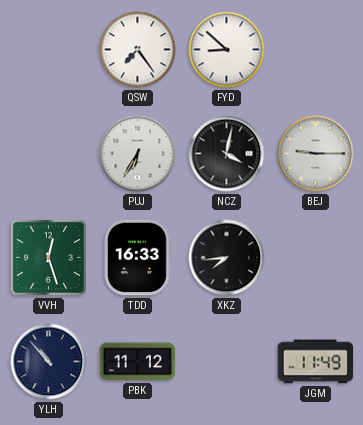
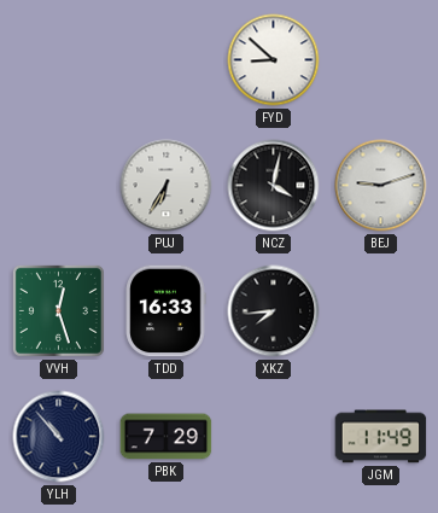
QSW: 7:24 -> none
BEJ: 9:15 -> 9:12
PBK: 11:12 -> 7:29
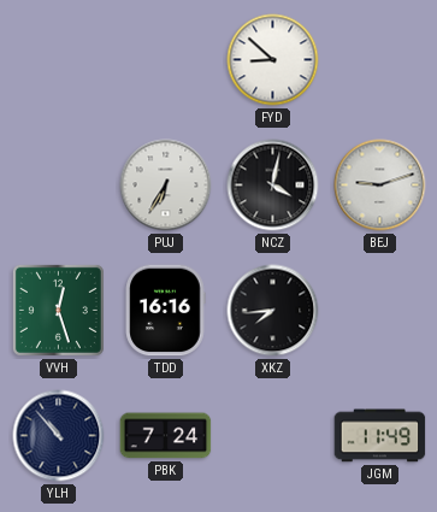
TDD: 16:33 -> 16:16
PBK: 7:29 -> 7:24
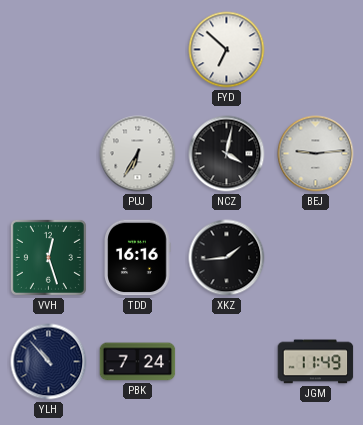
FYD: 8:52 -> 6:52
BEJ: 9:12 -> 9:14
XKZ: 7:44 -> 1:44
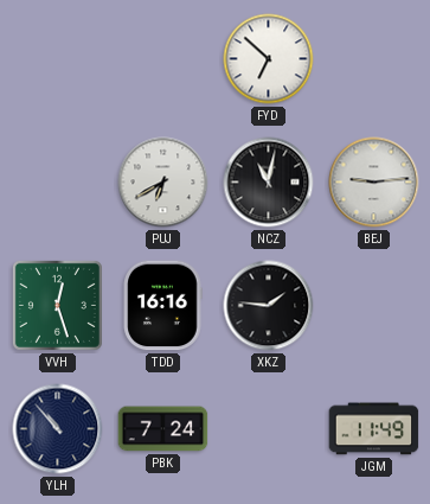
PUJ: 6:35 -> 6:40
NCZ: 4:02 -> 11:02
XKZ: 1:44 -> 1:46
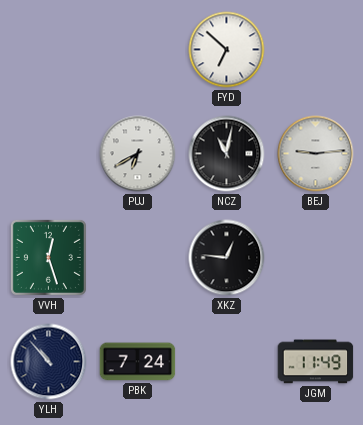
TDD: 16:16 -> none
XKZ: 1:46 -> 12:46
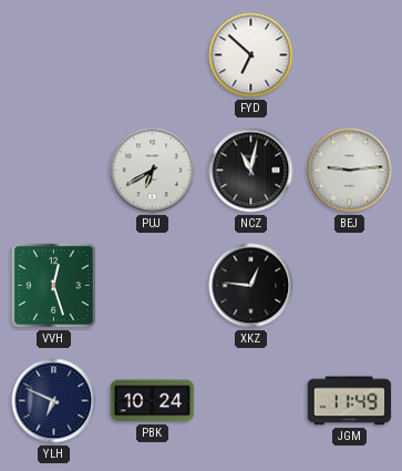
YLH: 10:53 -> 6:49
PBK: 7:24 -> 10:24
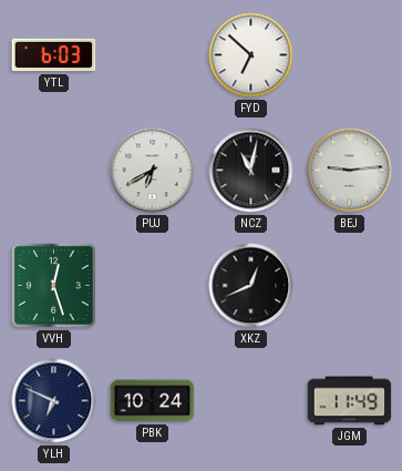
YTL: none -> 6:03
XKZ: 12:46 -> 12:41
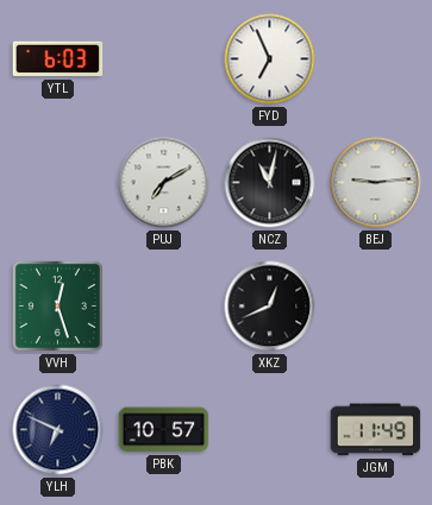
FYD: 6:52 -> 6:56
PUJ: 6:40 -> 7:10
PBK: 10:24 -> 10:57
